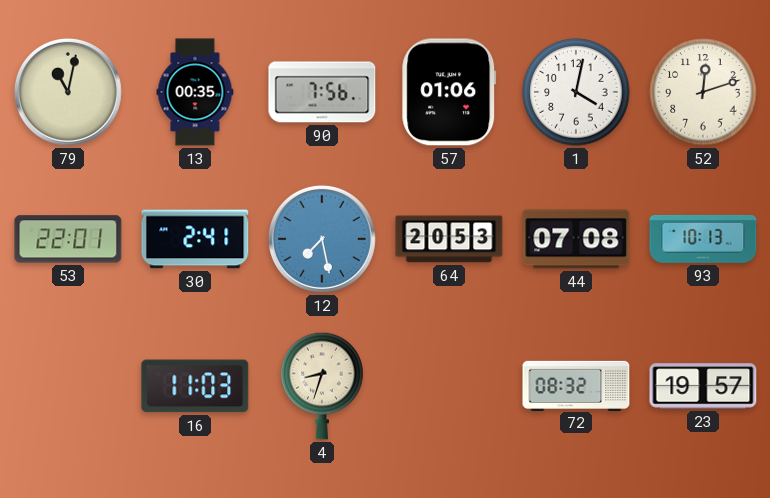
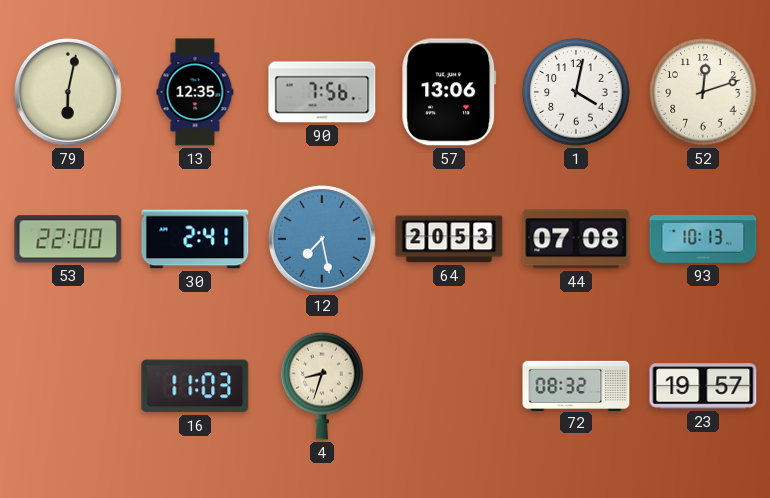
79: 11:02 -> 6:02
13: 00:35 -> 12:35
57: 01:06 -> 13:06
53: 22:01 -> 22:00
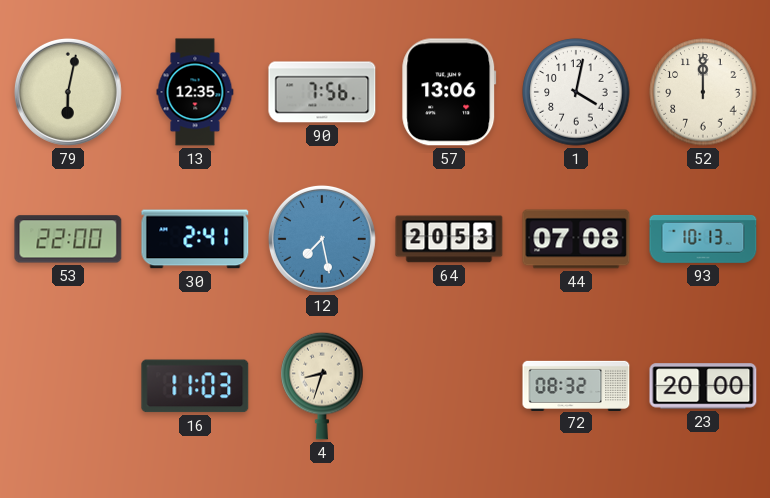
52: 12:12 -> 12:00
23: 19:57 -> 20:00
